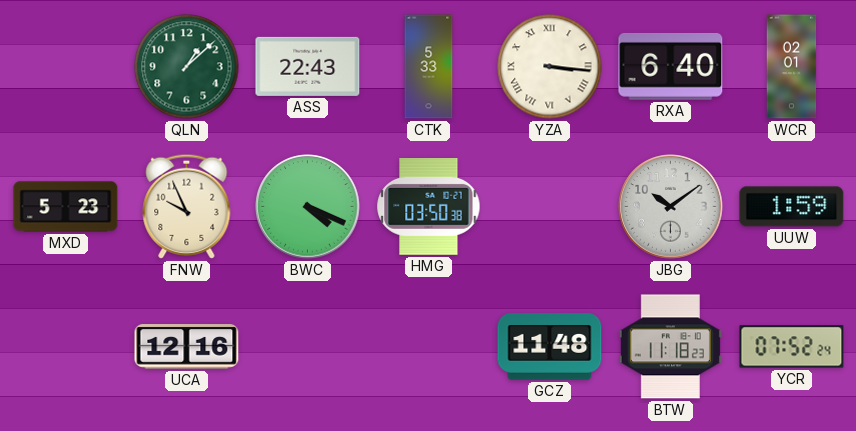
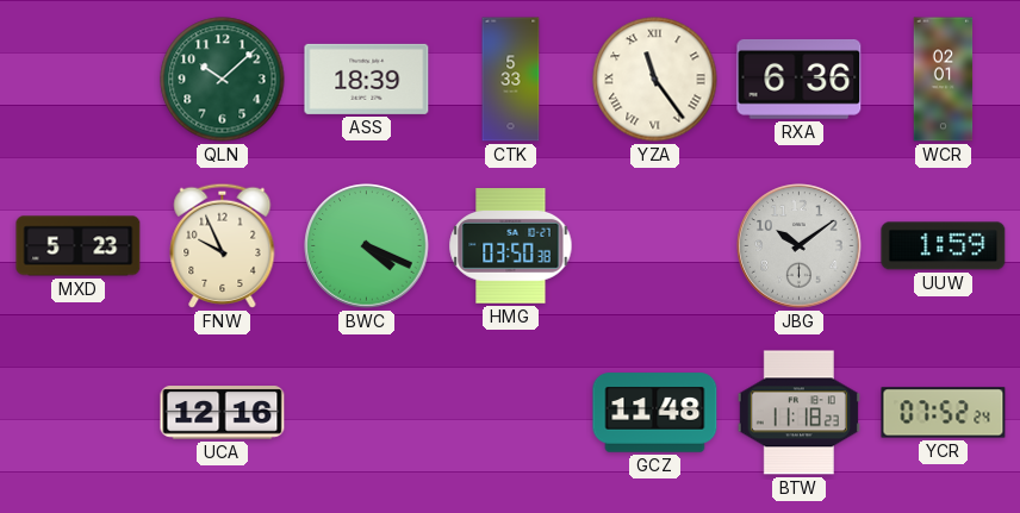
QLN: 1:08 -> 10:08
ASS: 22:43 -> 18:39
YZA: 3:16 -> 11:24
RXA: 6:40 -> 6:36
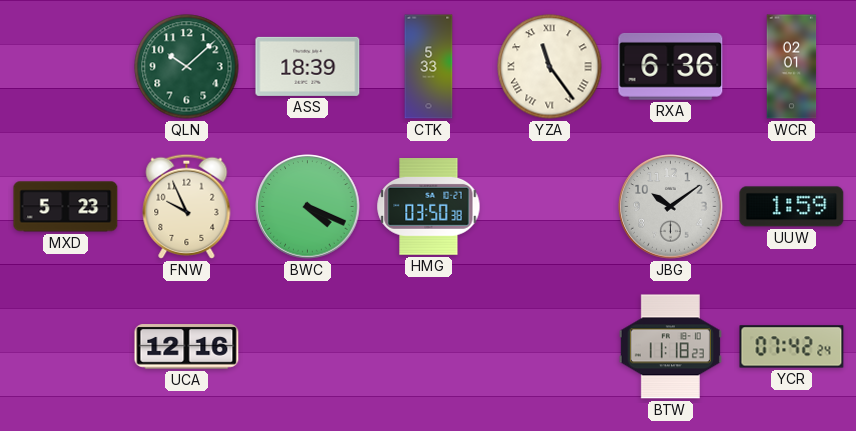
GCZ: 11:48 -> none
YCR: 07:52 -> 07:42
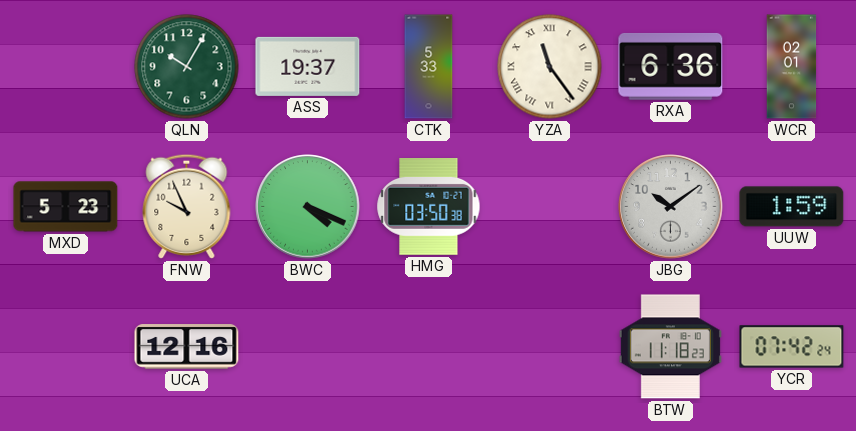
QLN: 10:08 -> 10:05
ASS: 18:39 -> 19:37
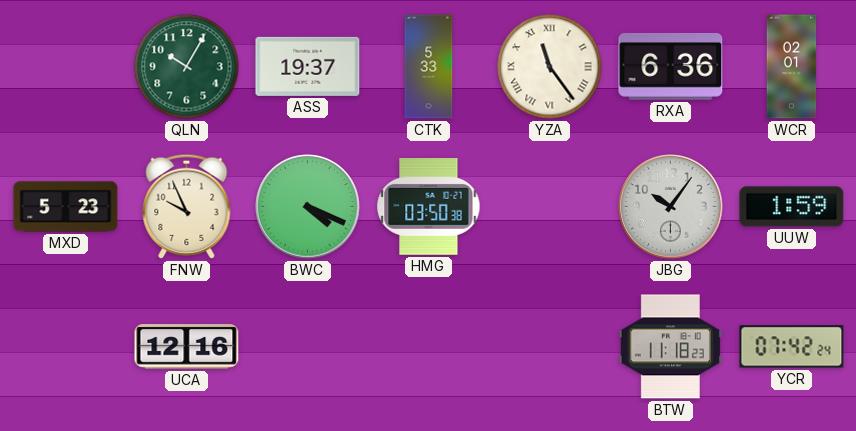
JBG: 10:09 -> 10:06
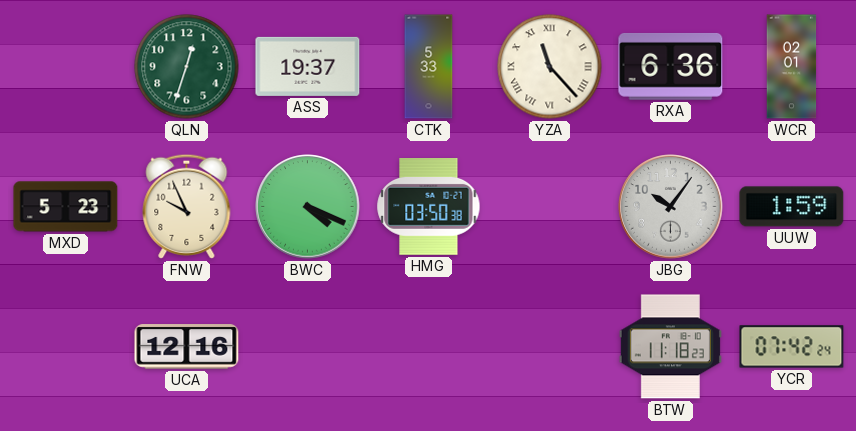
QLN: 10:05 -> 12:33
YZA: 11:24 -> 11:23
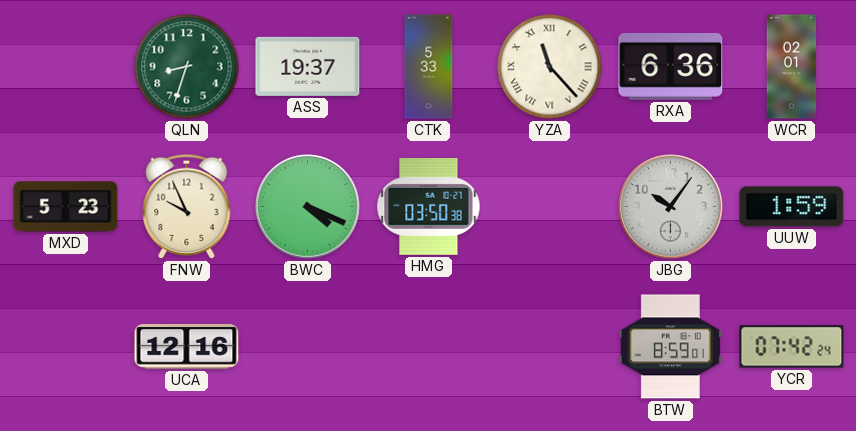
QLN: 12:33 -> 8:33
BTW: 11:18 -> 8:59
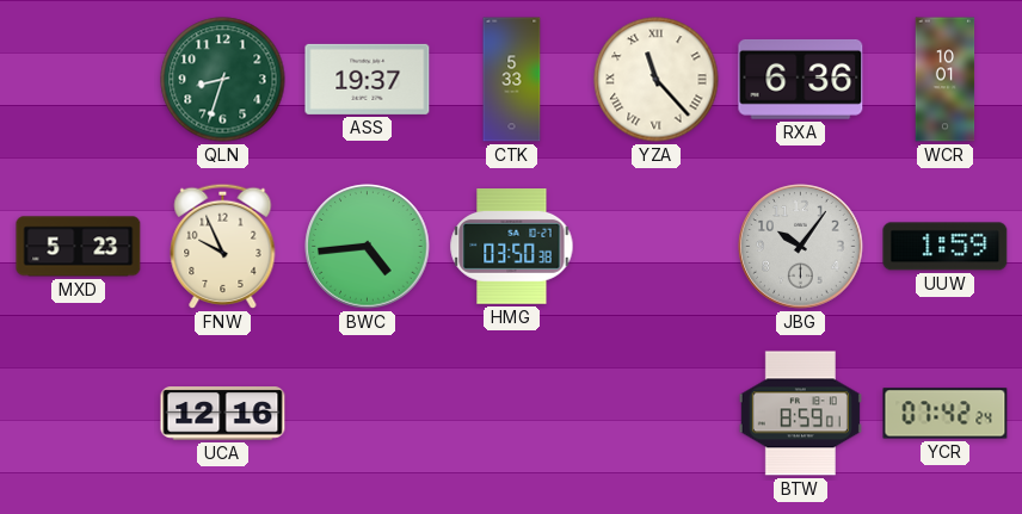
WCR: 02:01 -> 10:01
BWC: 4:19 -> 4:44
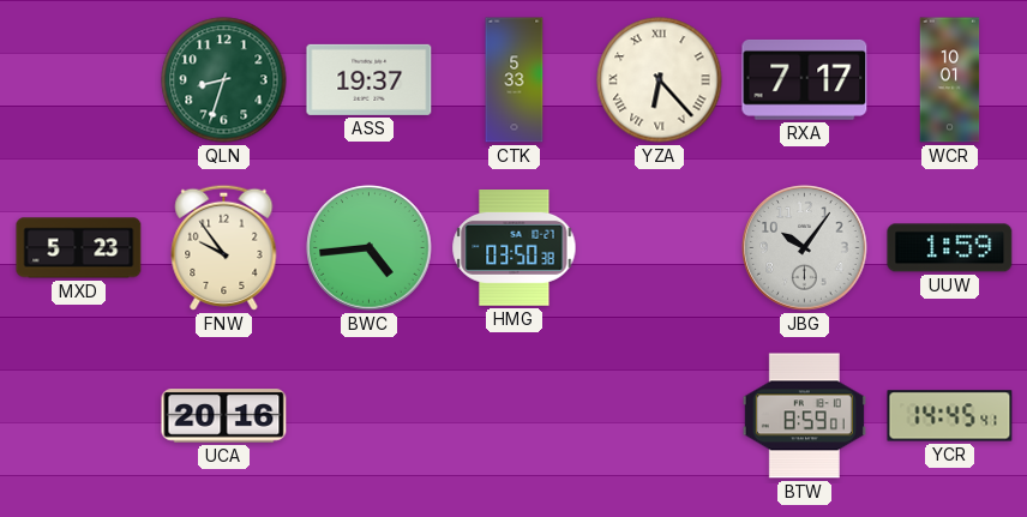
YZA: 11:23 -> 6:23
RXA: 6:36 -> 7:17
FNW: 9:56 -> 9:54
UCA: 12:16 -> 20:16
YCR: 07:42 -> 14:45
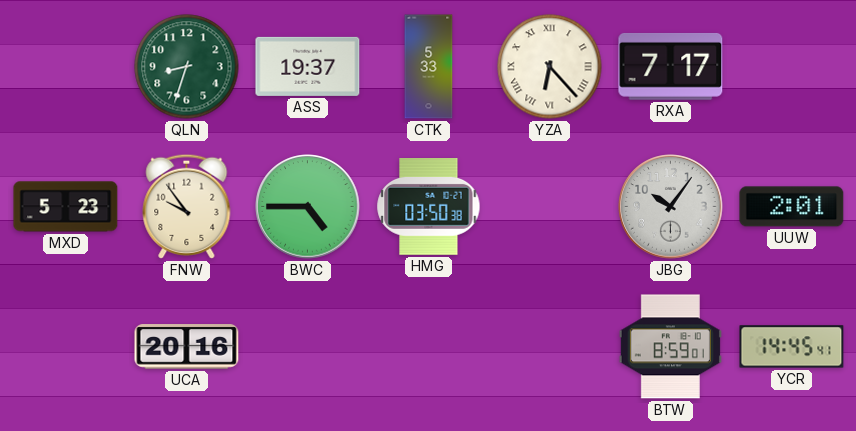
WCR: 10:01 -> none
BWC: 4:44 -> 4:45
UUW: 1:59 -> 2:01
